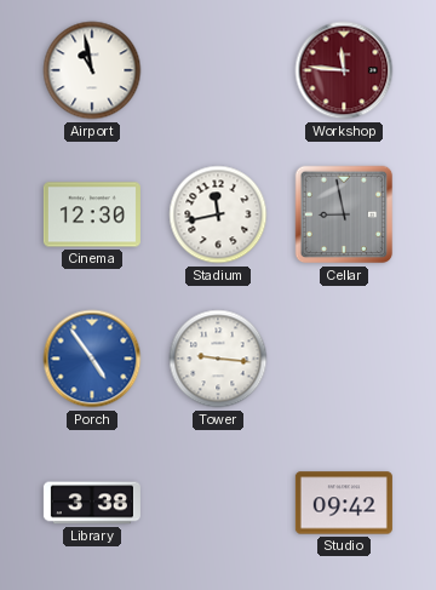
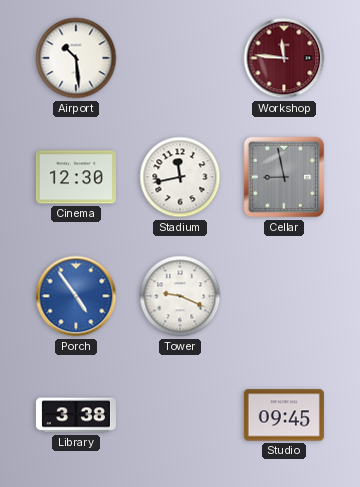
Airport: 10:58 -> 10:29
Tower: 9:16 -> 9:19
Studio: 09:42 -> 09:45
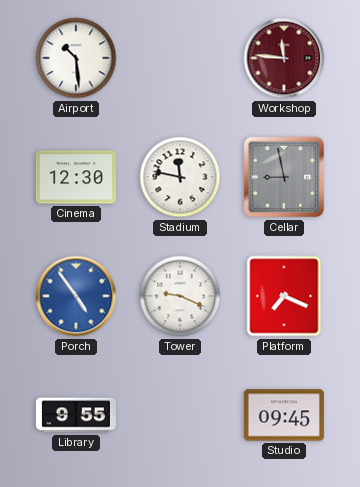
Stadium: 11:43 -> 11:47
Platform: none -> 7:19
Library: 3:38 -> 9:55
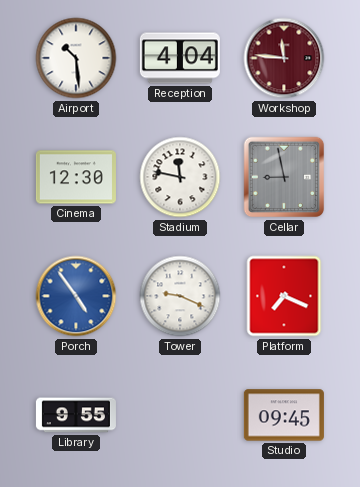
Reception: none -> 4:04
